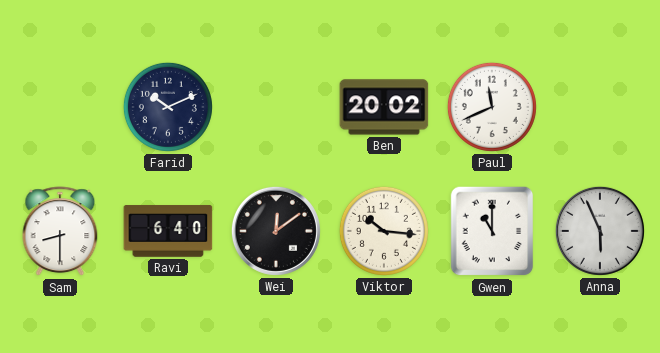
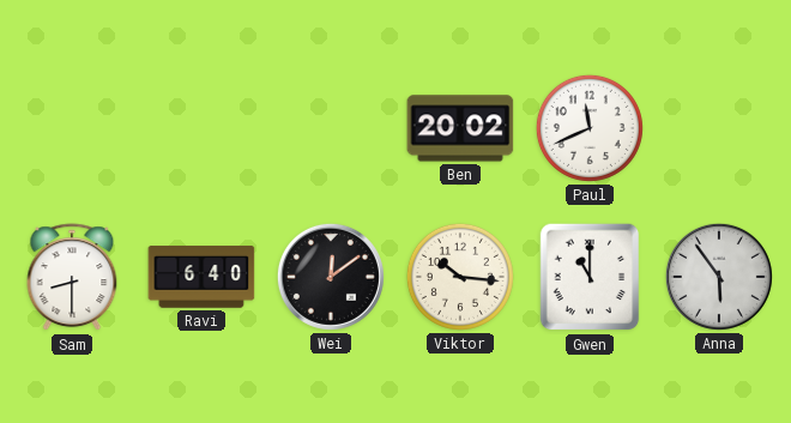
Farid: 10:11 -> none
Anna: 5:56 -> 5:54
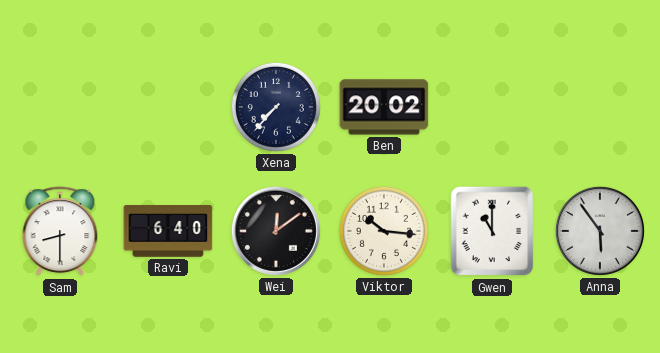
Xena: none -> 7:37
Paul: 11:41 -> none
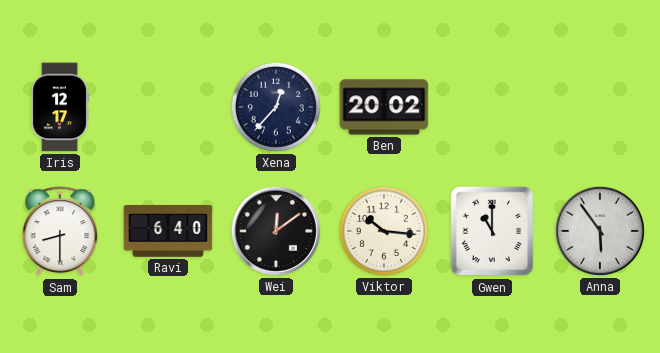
Iris: none -> 12:17
Xena: 7:37 -> 12:37
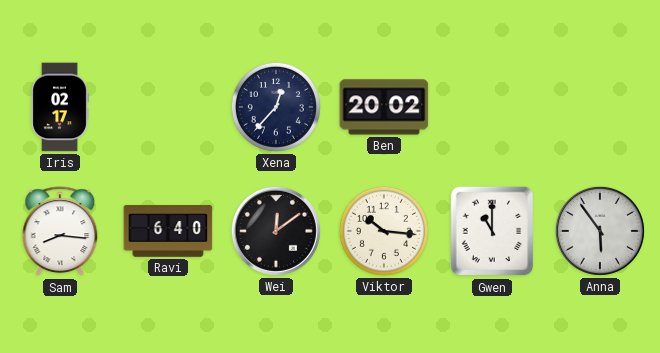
Iris: 12:17 -> 02:17
Sam: 8:30 -> 8:16
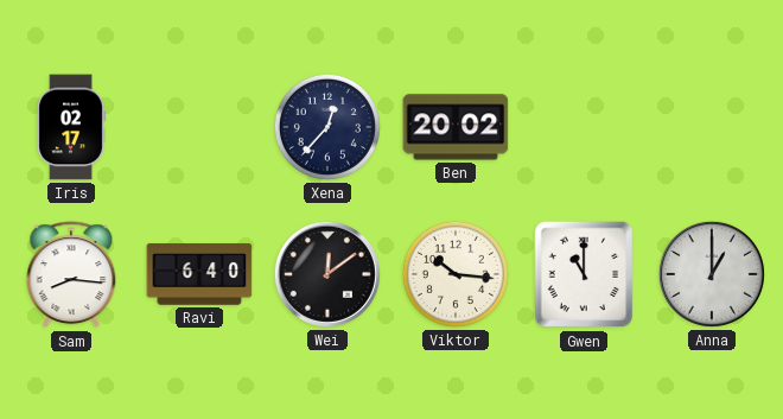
Anna: 5:54 -> 1:00
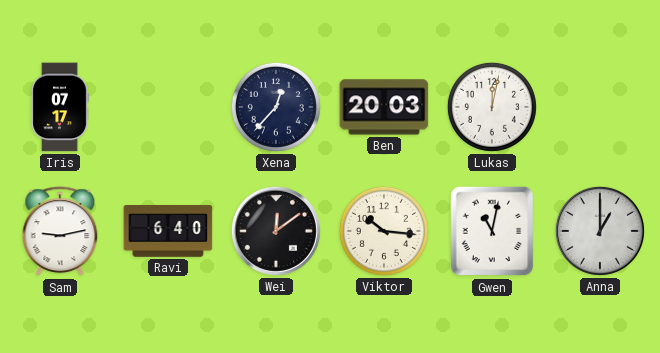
Iris: 02:17 -> 07:17
Ben: 20:02 -> 20:03
Lukas: none -> 12:02
Sam: 8:16 -> 9:13
Gwen: 11:00 -> 11:02
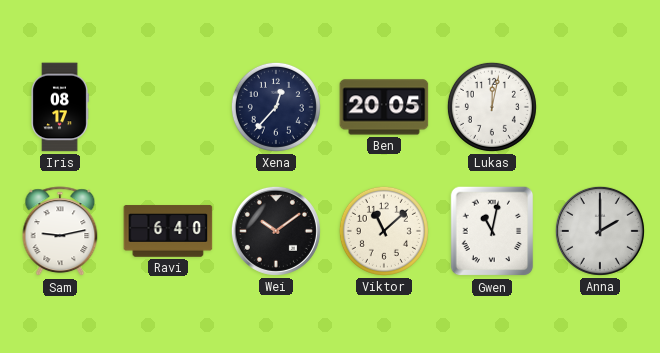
Iris: 07:17 -> 08:17
Ben: 20:03 -> 20:05
Wei: 12:09 -> 10:09
Viktor: 10:16 -> 11:08
Anna: 1:00 -> 2:00
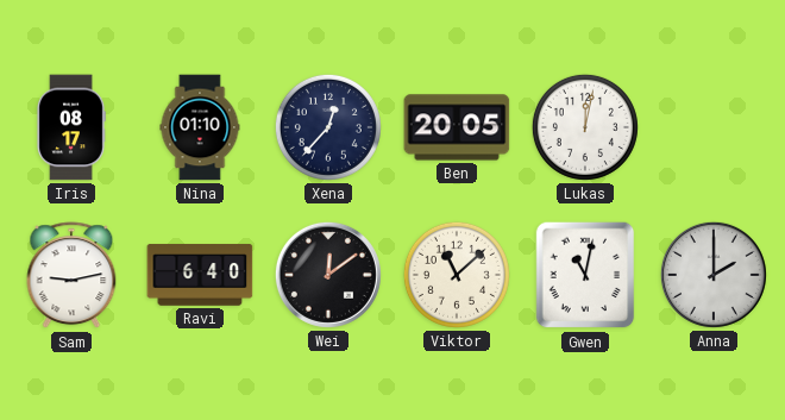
Nina: none -> 01:10
Wei: 10:09 -> 12:09
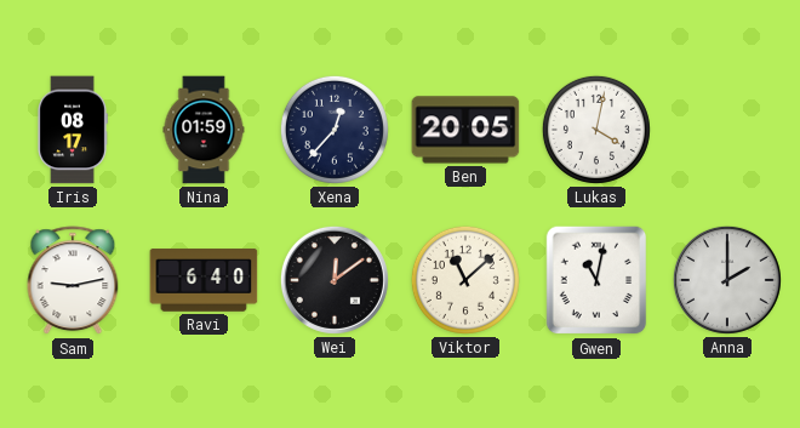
Nina: 01:10 -> 01:59
Lukas: 12:02 -> 4:02
